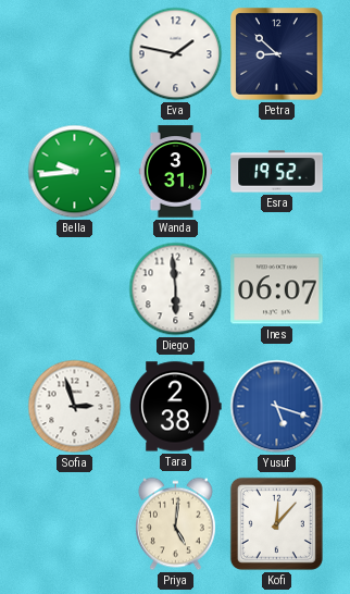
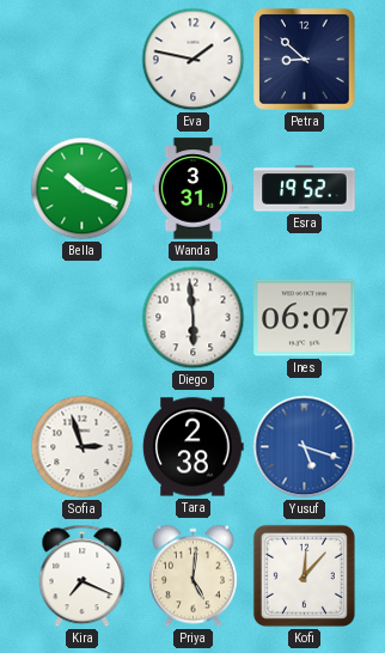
Bella: 9:44 -> 10:19
Kira: none -> 7:19
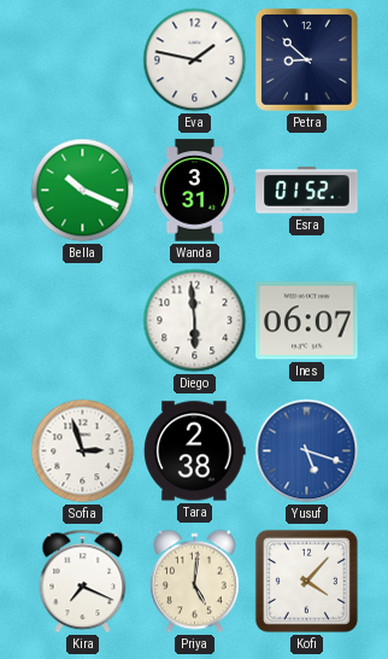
Esra: 19:52 -> 01:52
Kofi: 12:07 -> 4:07
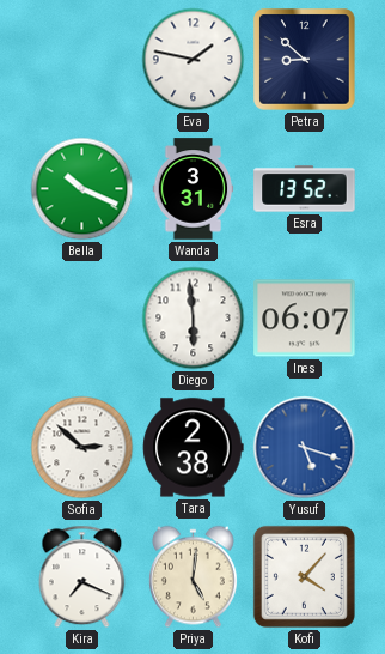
Esra: 01:52 -> 13:52
Sofia: 2:57 -> 2:52
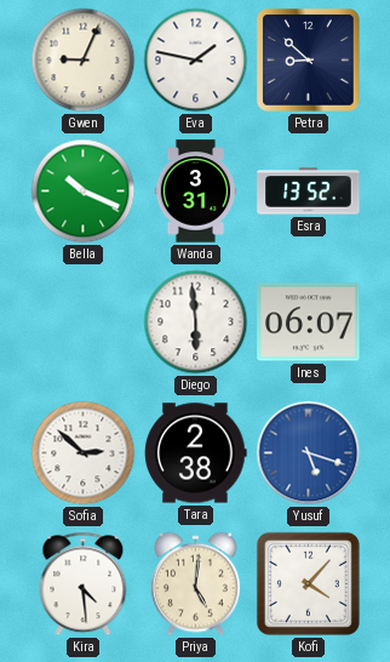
Gwen: none -> 9:04
Kira: 7:19 -> 4:29
